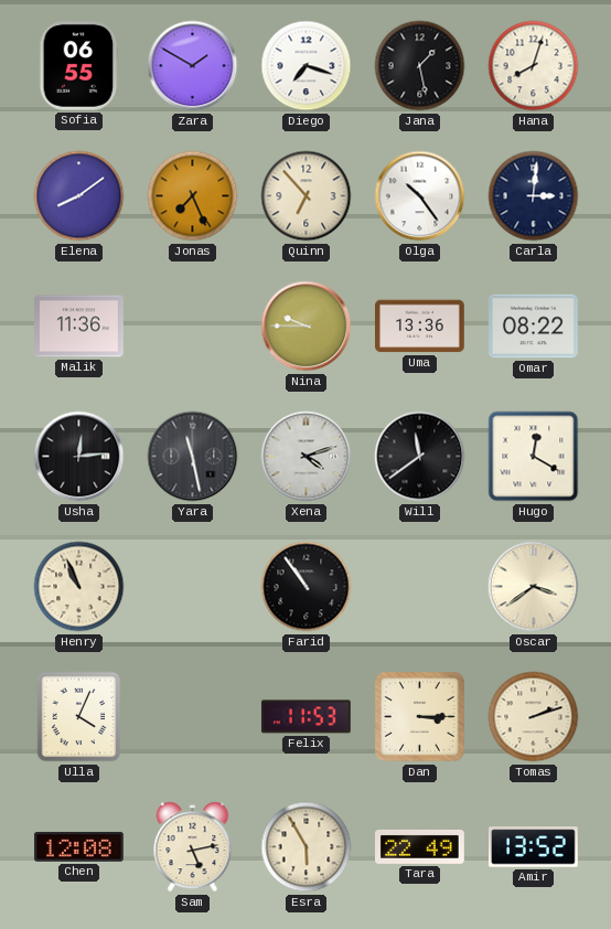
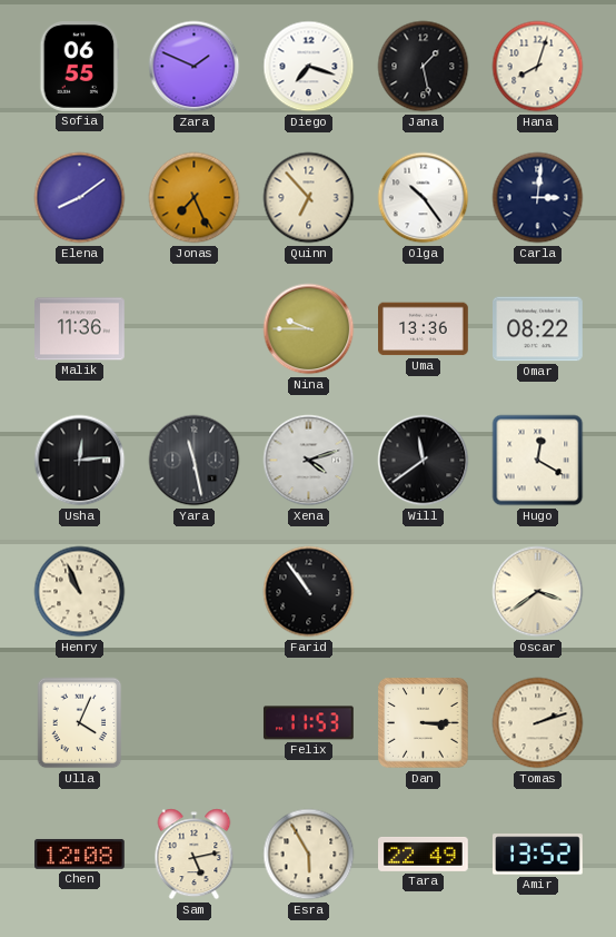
Zara: 1:50 -> 1:49
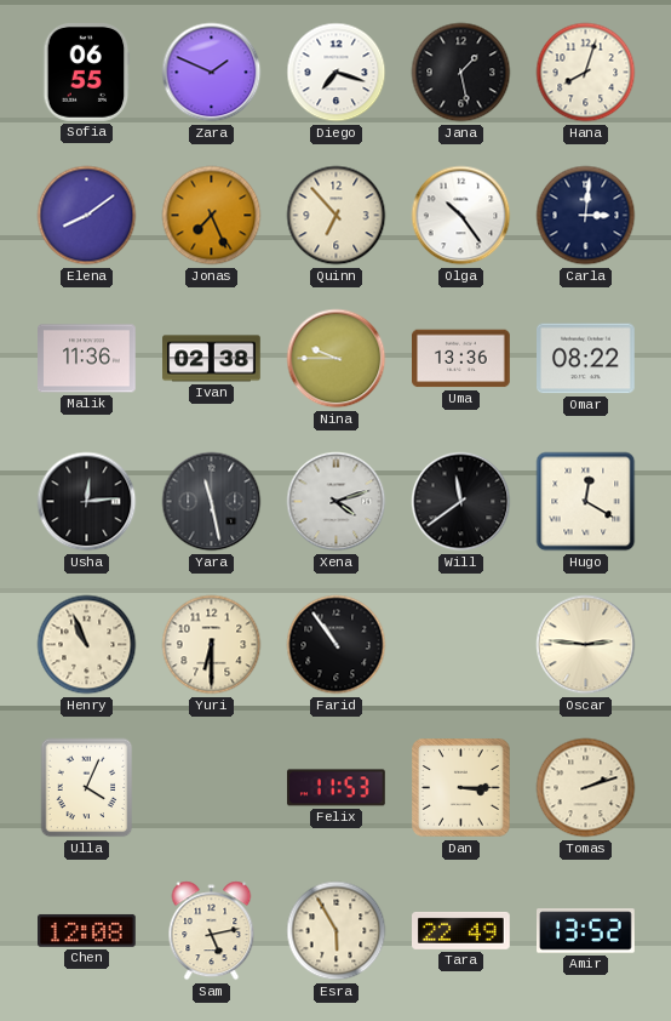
Ivan: none -> 02:38
Yuri: none -> 6:30
Oscar: 3:39 -> 2:46
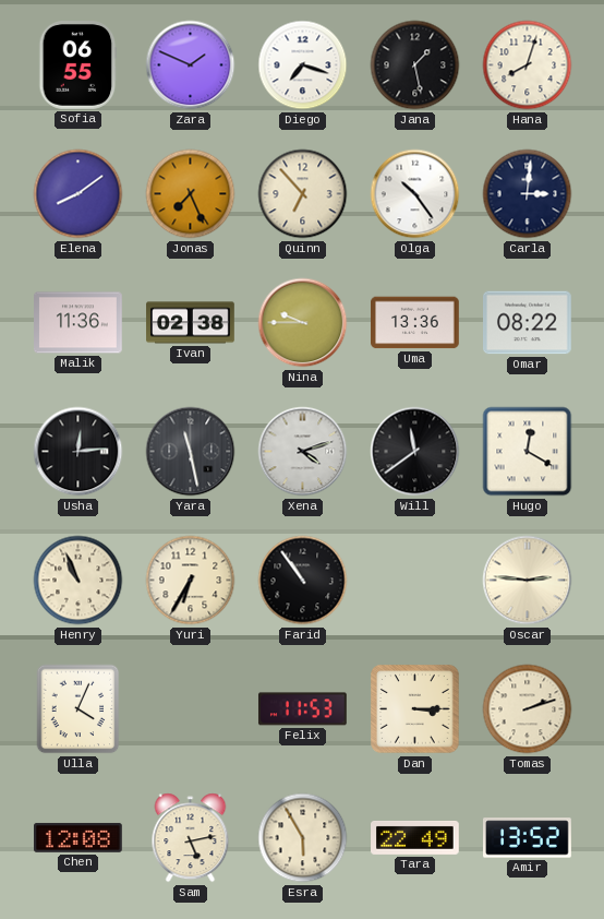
Yuri: 6:30 -> 6:35
